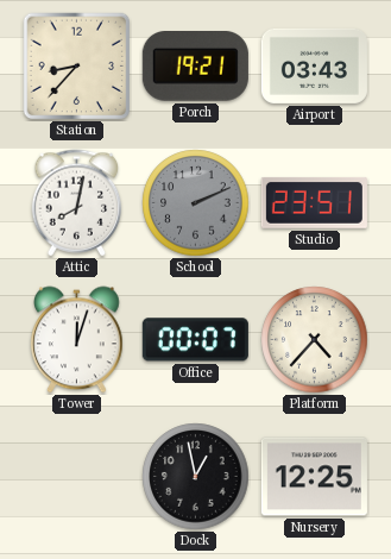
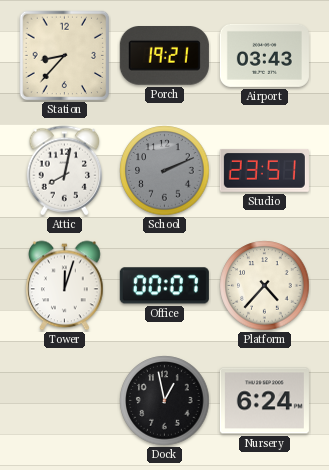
Nursery: 12:25 -> 6:24
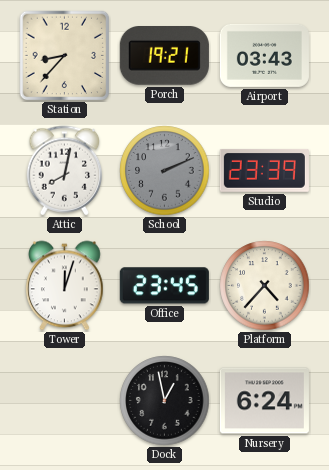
Studio: 23:51 -> 23:39
Office: 00:07 -> 23:45
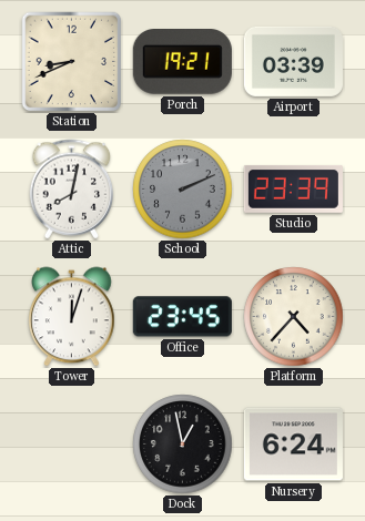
Station: 8:37 -> 8:41
Airport: 03:43 -> 03:39
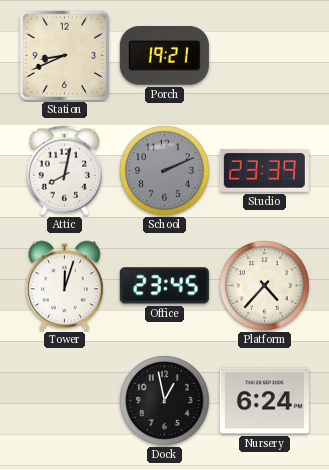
Airport: 03:39 -> none
